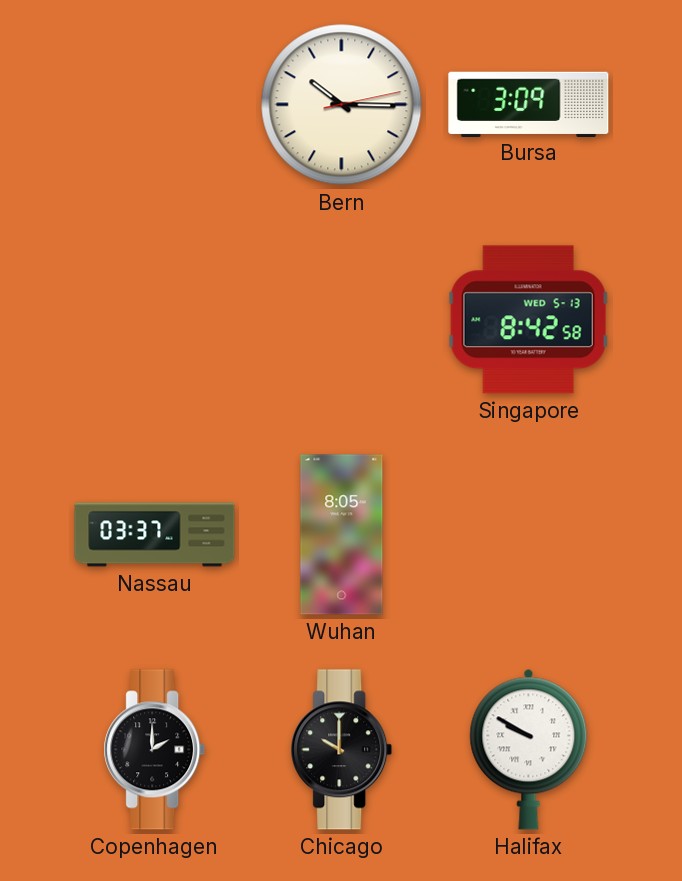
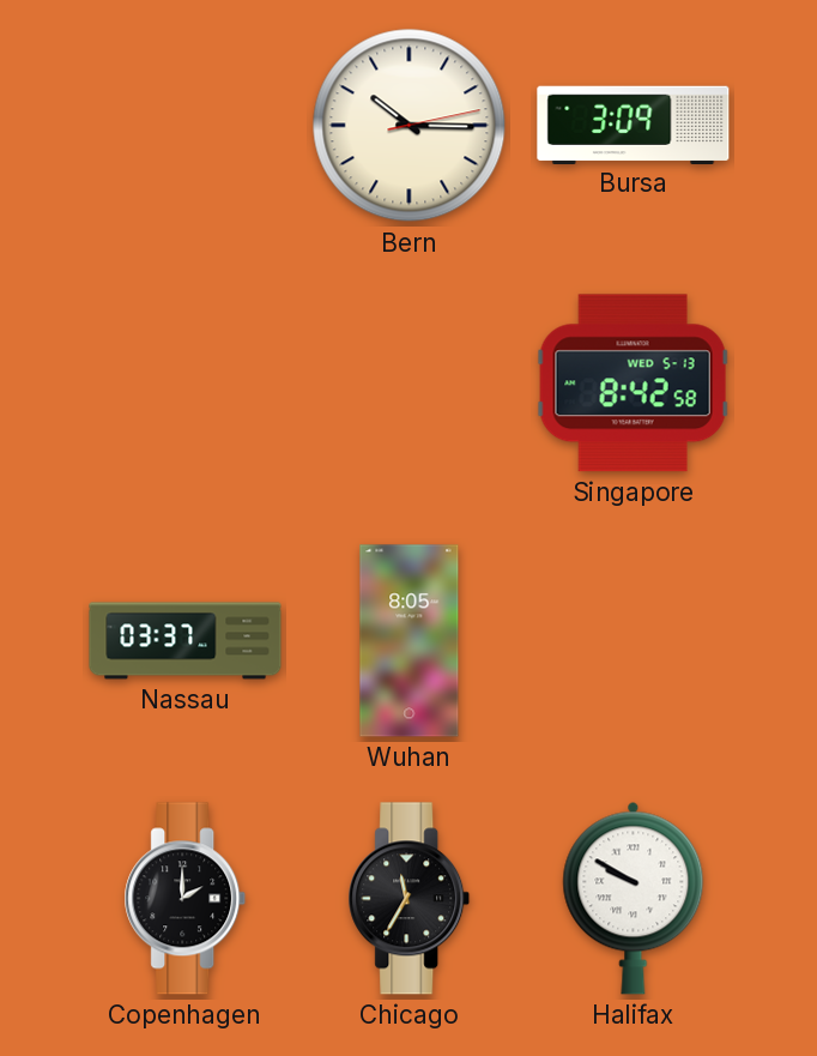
Chicago: 10:00 -> 11:35
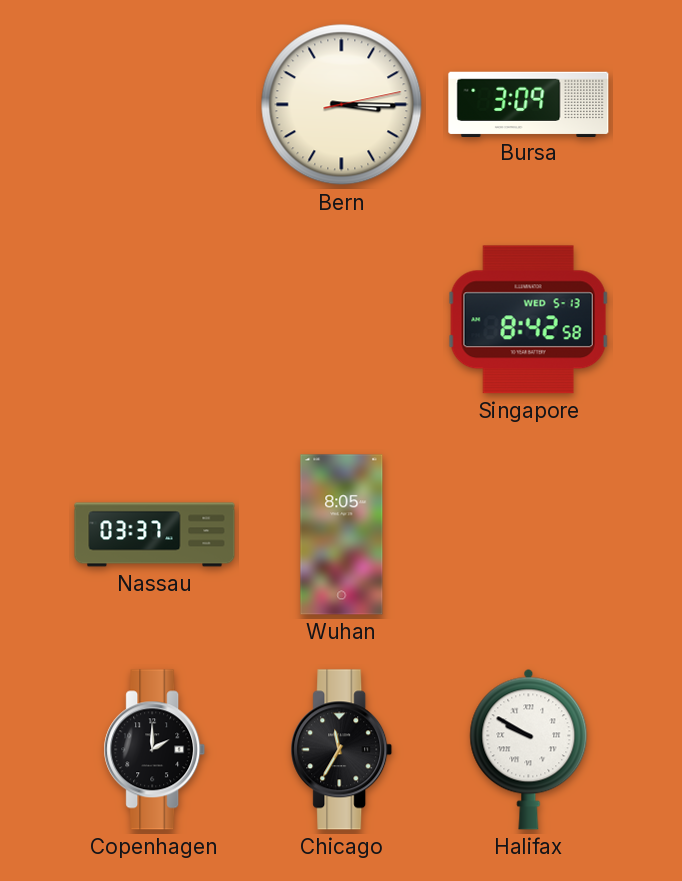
Bern: 10:15 -> 3:15
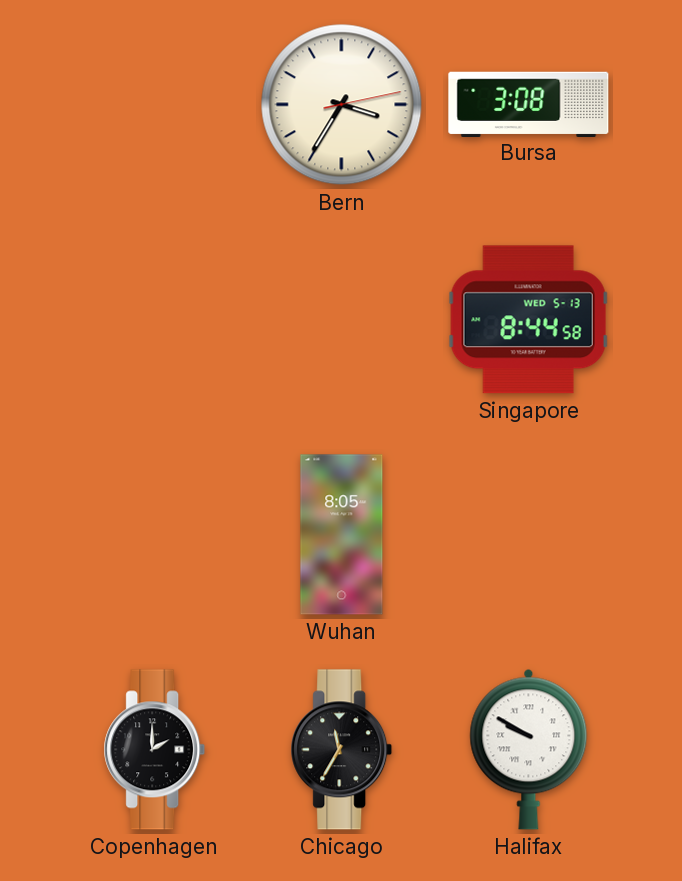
Bern: 3:15 -> 3:35
Bursa: 3:09 -> 3:08
Singapore: 8:42 -> 8:44
Nassau: 03:37 -> none
